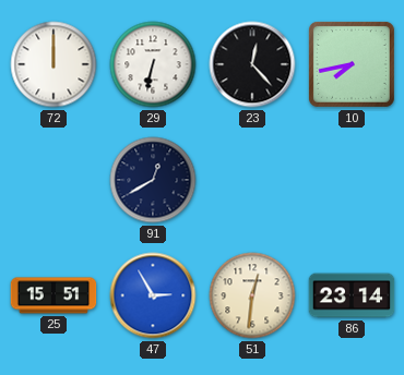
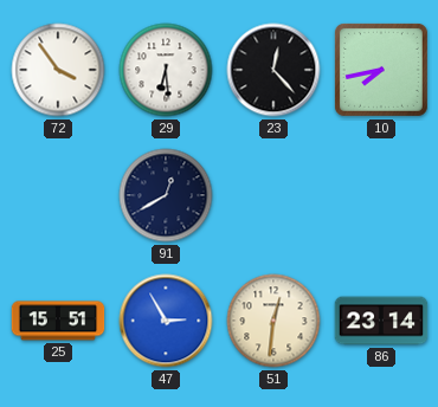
72: 12:00 -> 3:54
29: 6:32 -> 6:29
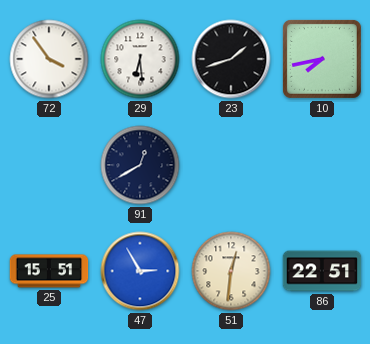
23: 12:23 -> 1:42
86: 23:14 -> 22:51
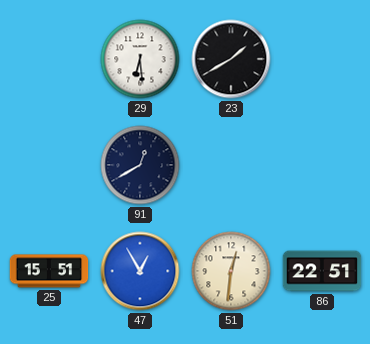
72: 3:54 -> none
23: 1:42 -> 1:40
10: 7:43 -> none
47: 2:55 -> 12:55
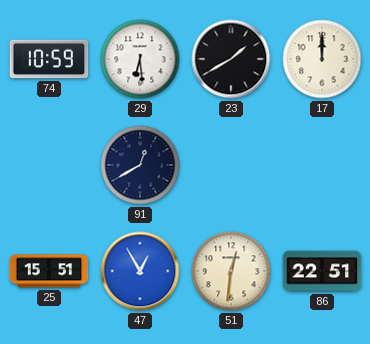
74: none -> 10:59
17: none -> 12:00
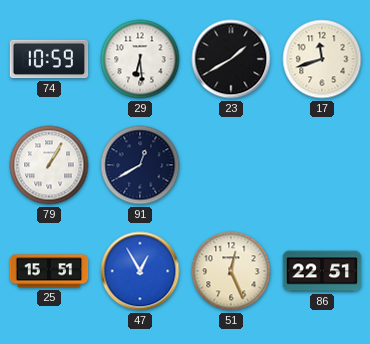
17: 12:00 -> 11:42
79: none -> 1:05
51: 12:31 -> 12:26
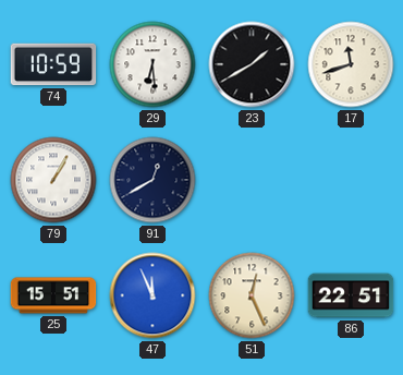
47: 12:55 -> 11:56
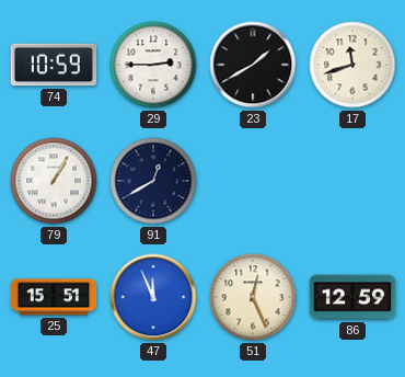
29: 6:29 -> 2:45
86: 22:51 -> 12:59
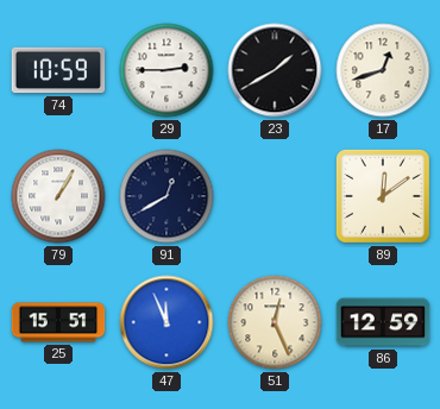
17: 11:42 -> 12:42
89: none -> 12:09
